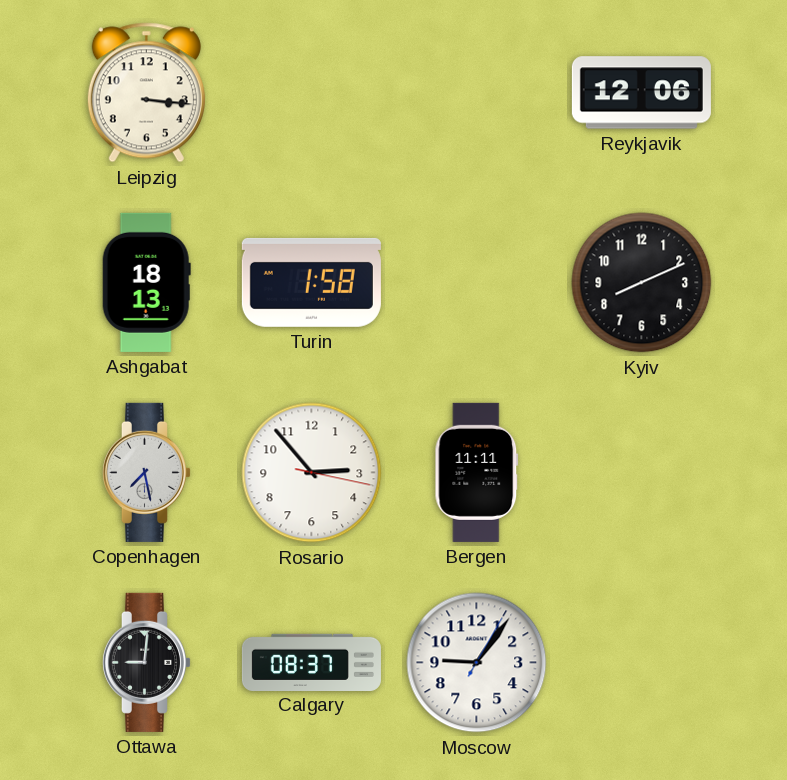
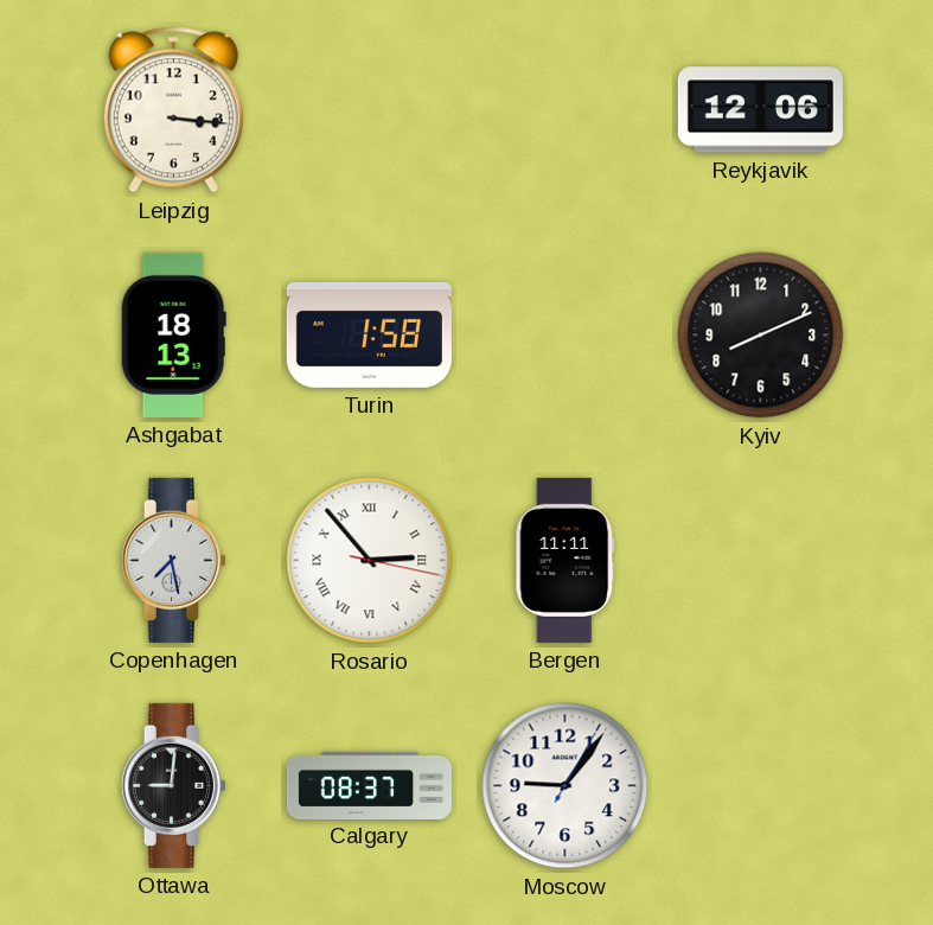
Rosario numerals: Arabic -> Roman
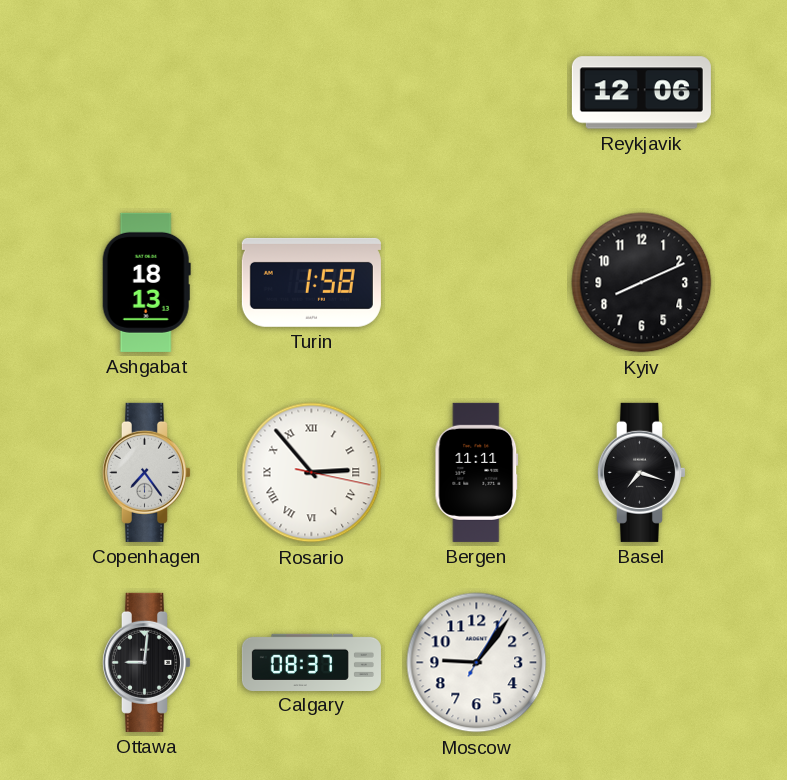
Leipzig: 3:16 -> none
Copenhagen: 7:28 -> 7:24
Basel: none -> 7:18
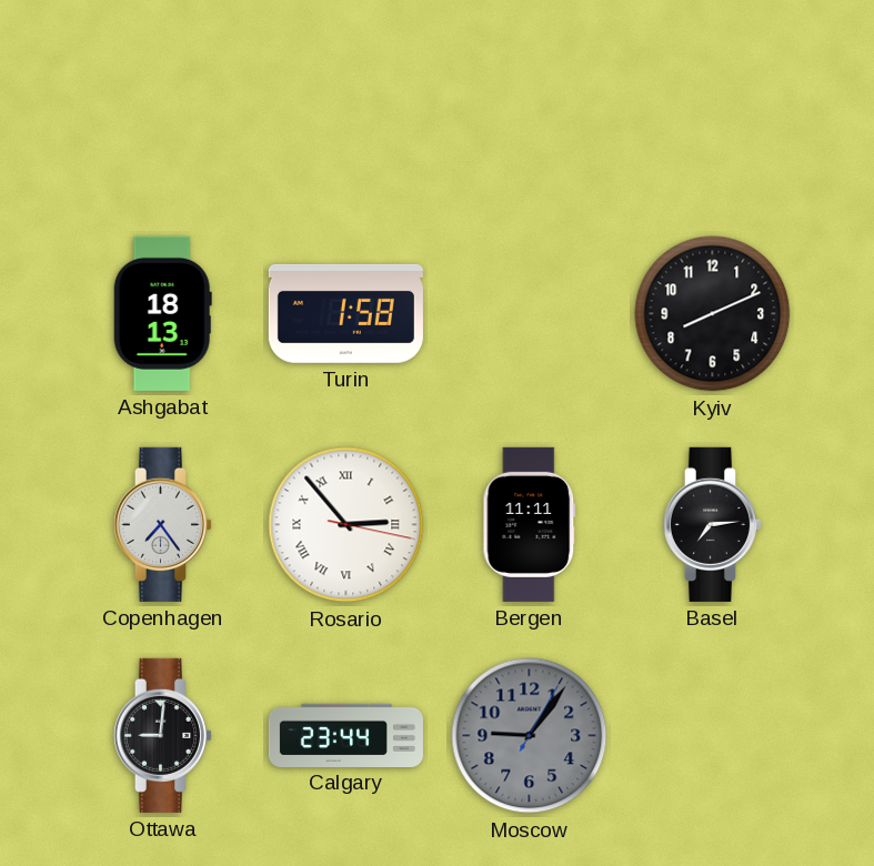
Reykjavik: 12:06 -> none
Basel: 7:18 -> 7:14
Calgary: 08:37 -> 23:44
Moscow dial: white -> grey
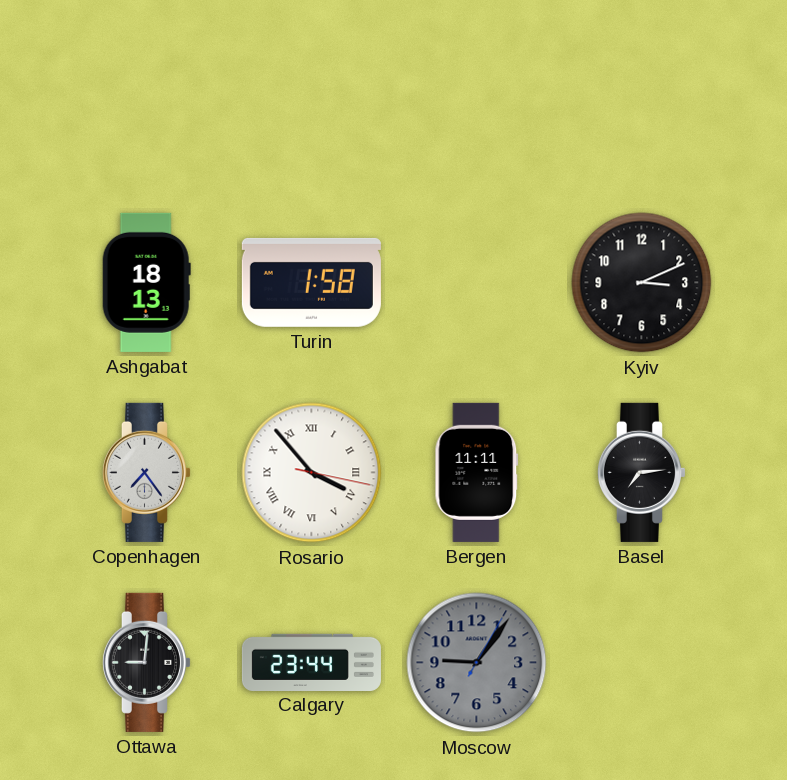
Kyiv: 8:11 -> 3:11
Rosario: 2:53 -> 3:53
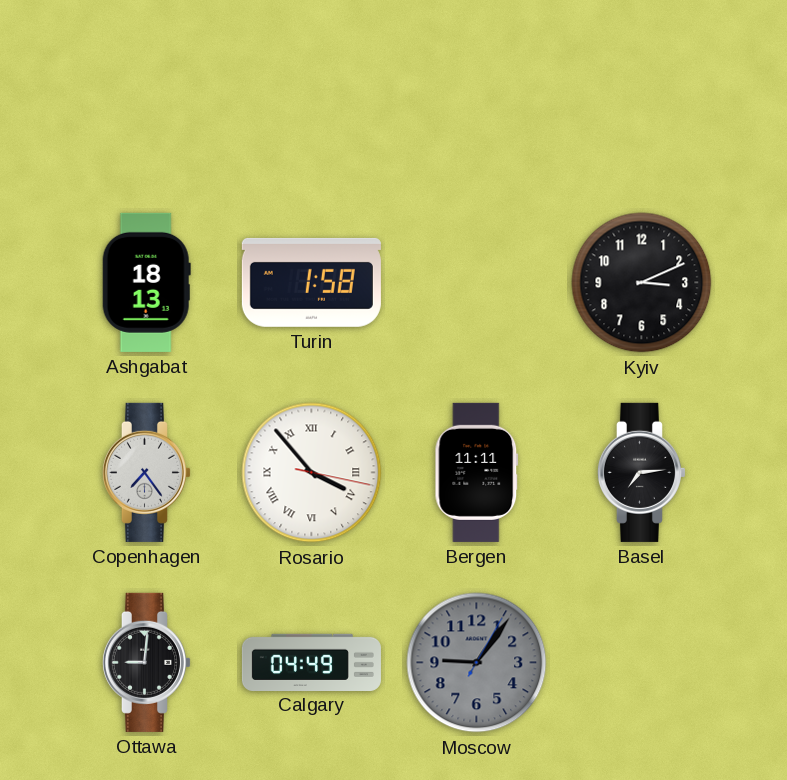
Calgary: 23:44 -> 04:49
